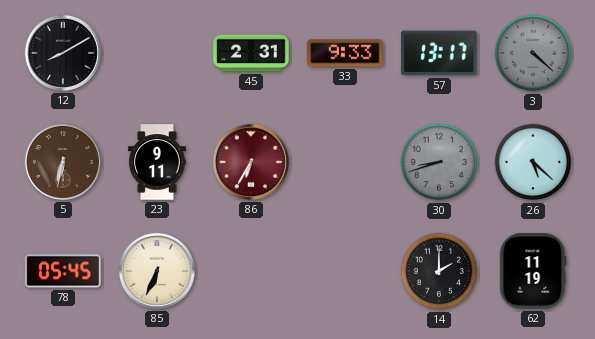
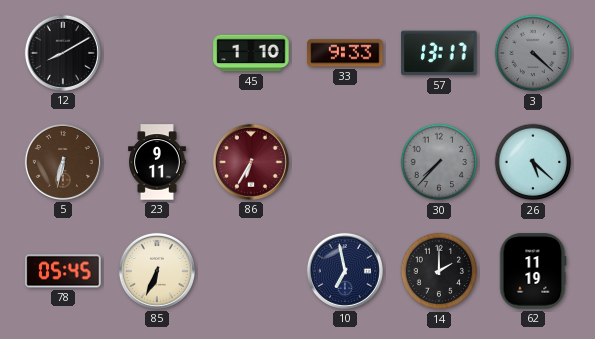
45: 2:31 -> 1:10
30: 8:42 -> 7:37
10: none -> 6:58
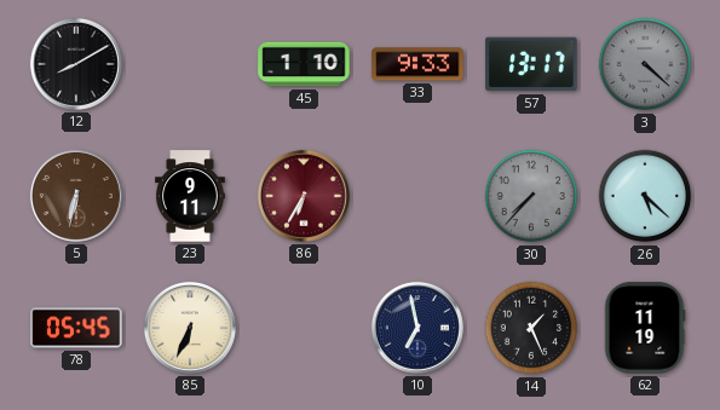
14: 2:00 -> 1:26
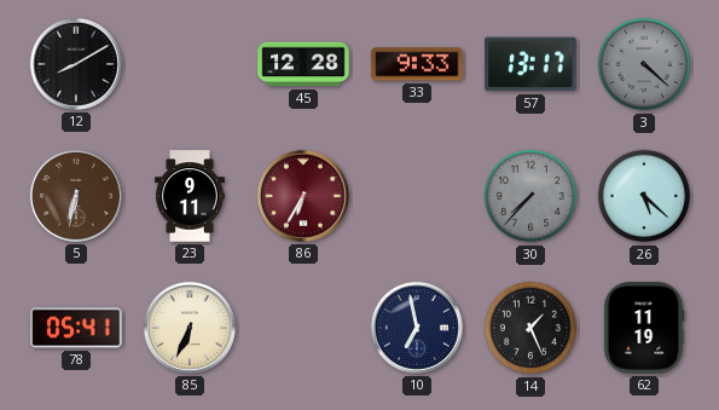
45: 1:10 -> 12:28
78: 05:45 -> 05:41
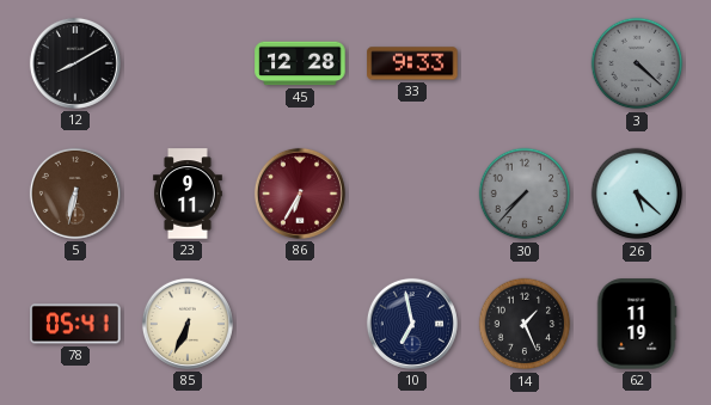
57: 13:17 -> none
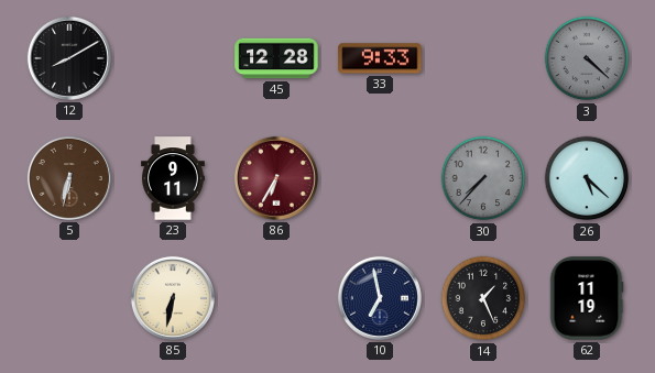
78: 05:41 -> none
85: 6:34 -> 6:32
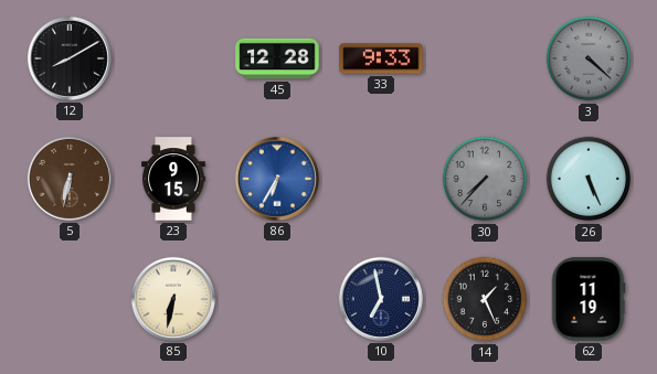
23: 9:11 -> 9:15
86 dial: burgundy -> blue
26: 5:22 -> 5:26
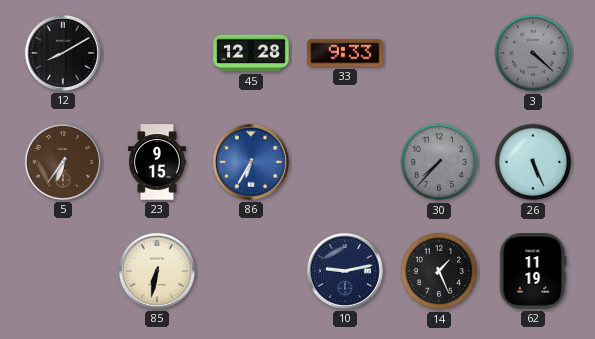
5: 6:32 -> 6:36
10: 6:58 -> 9:13
